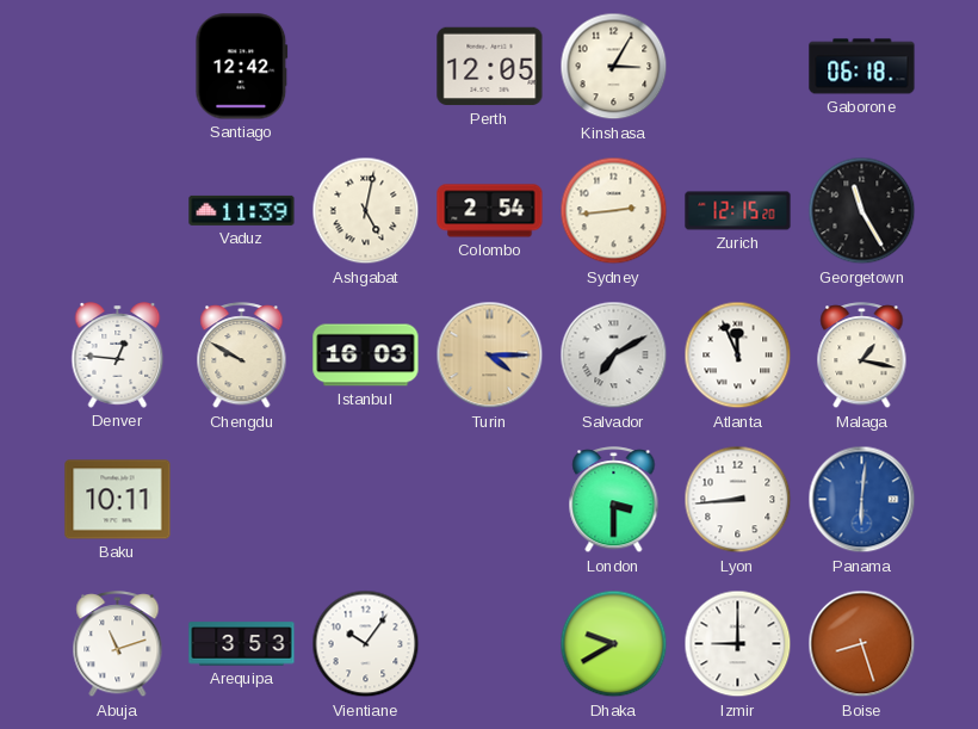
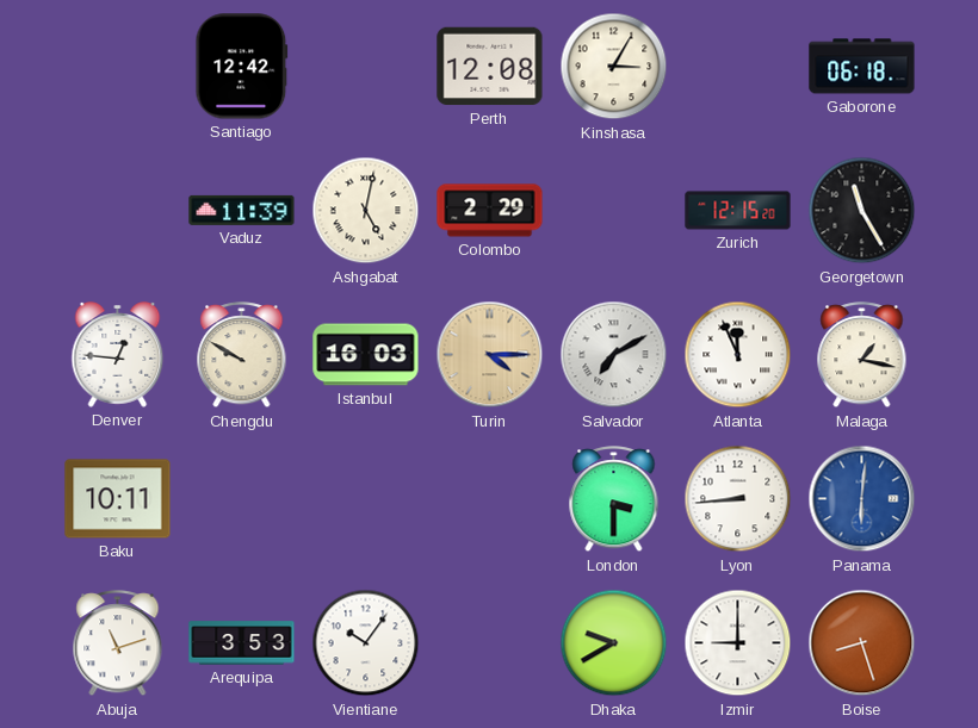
Perth: 12:05 -> 12:08
Colombo: 2:54 -> 2:29
Sydney: 2:44 -> none
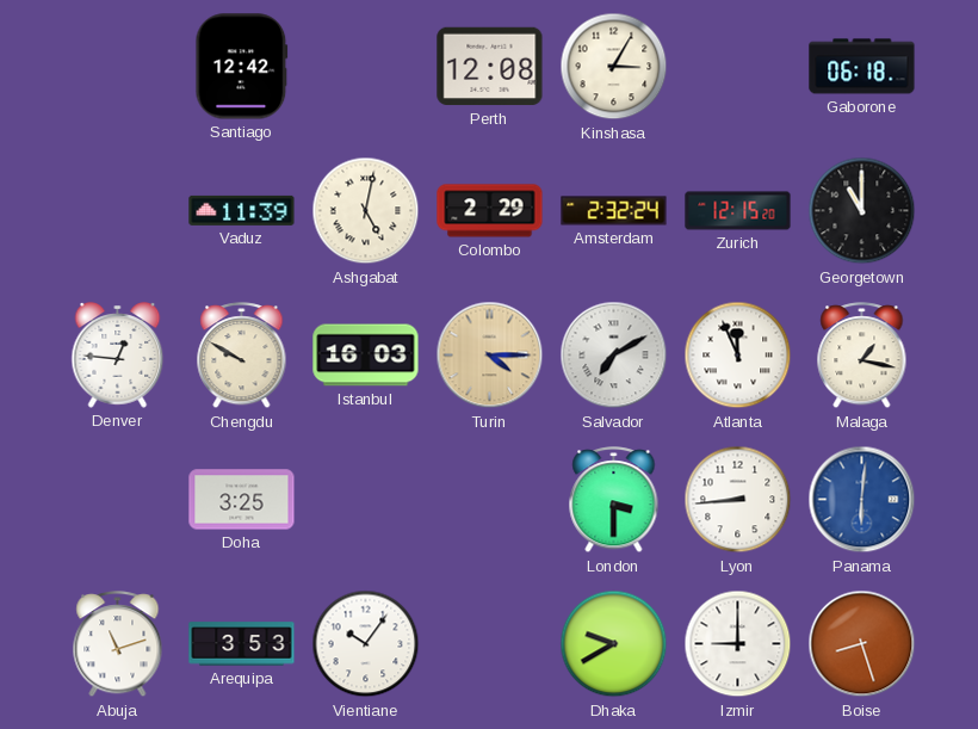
Amsterdam: none -> 2:32
Georgetown: 11:25 -> 11:00
Baku: 10:11 -> none
Doha: none -> 3:25
